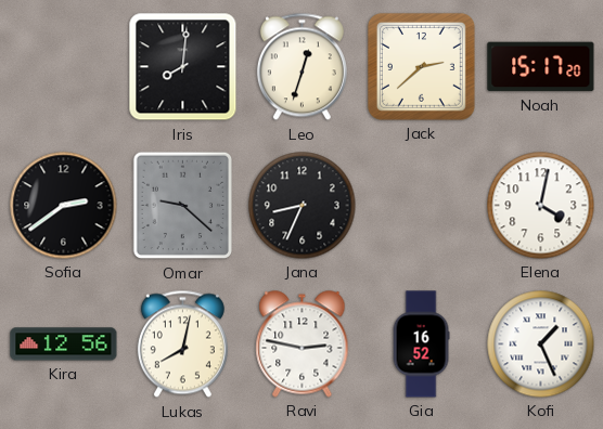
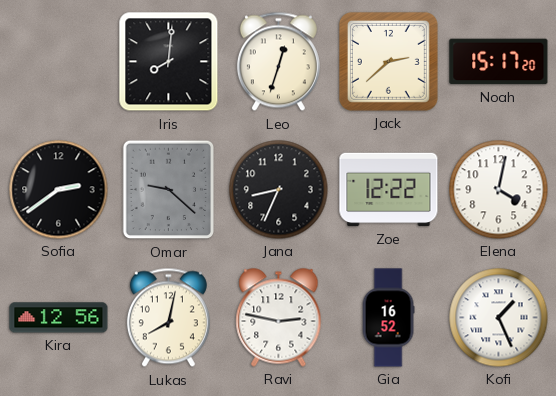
Zoe: none -> 12:22
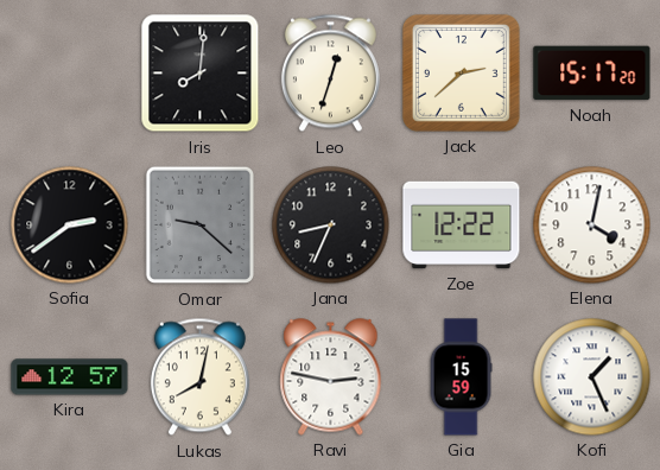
Kira: 12:56 -> 12:57
Gia: 16:52 -> 15:59
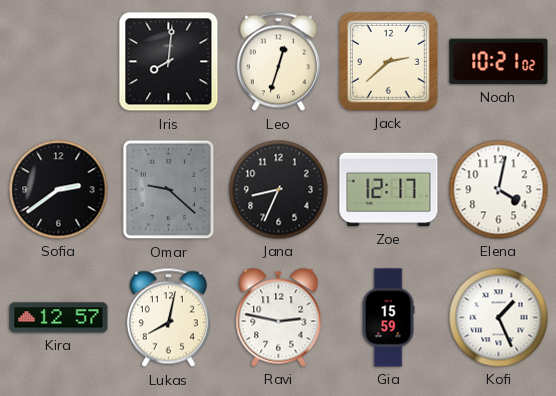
Noah: 15:17 -> 10:21
Zoe: 12:22 -> 12:17
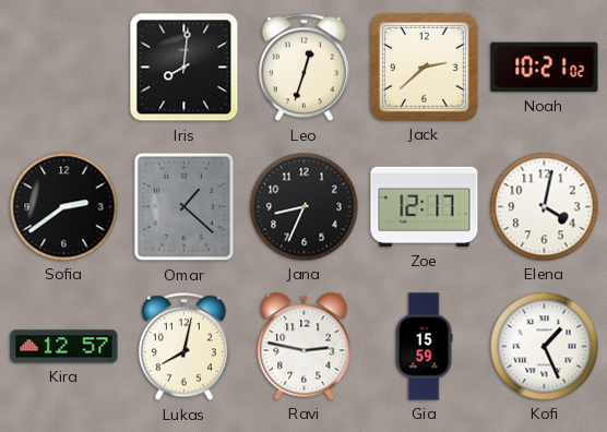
Omar: 9:22 -> 1:22
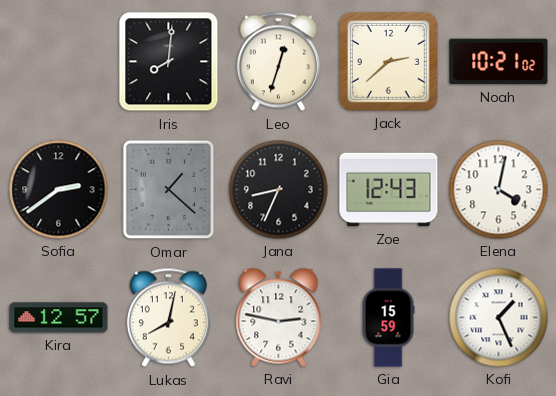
Zoe: 12:17 -> 12:43
